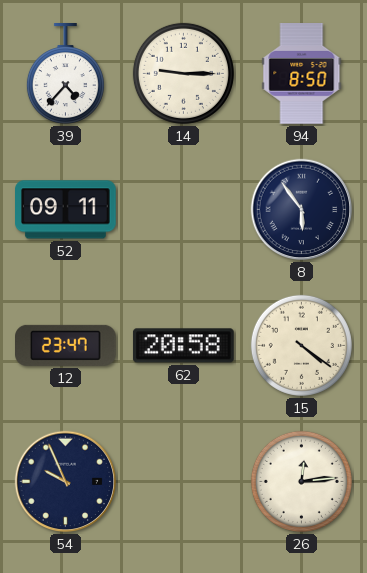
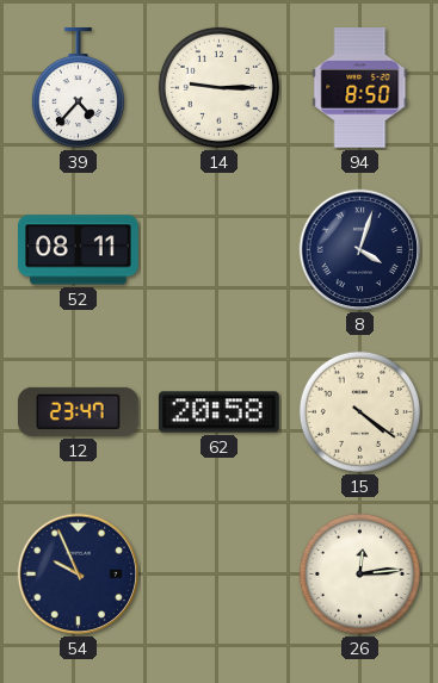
52: 09:11 -> 08:11
8: 5:54 -> 4:03
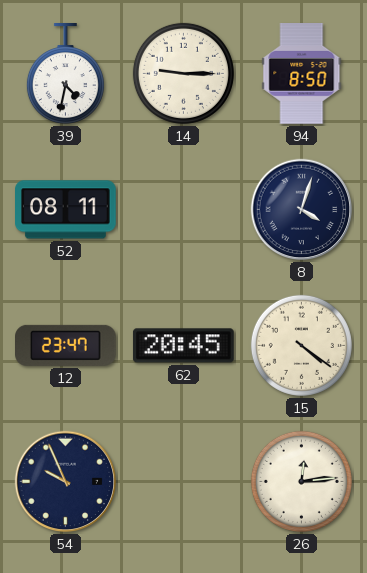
39: 4:37 -> 4:32
62: 20:58 -> 20:45
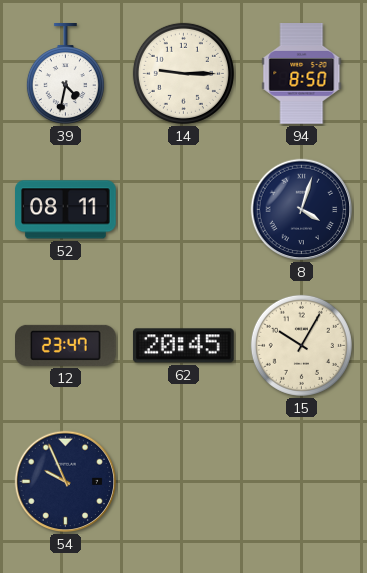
15: 4:21 -> 10:05
26: 12:14 -> none
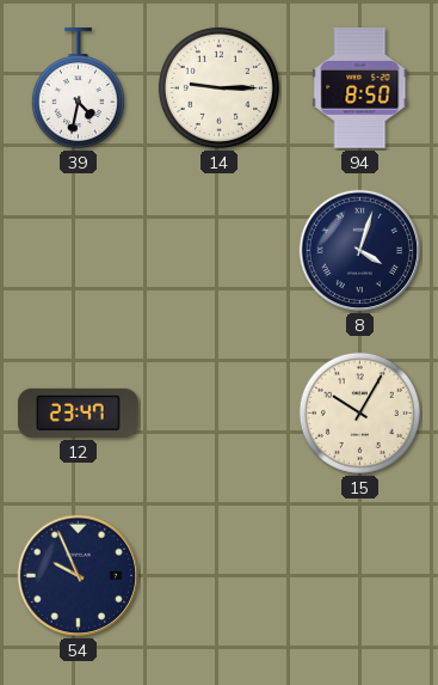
52: 08:11 -> none
62: 20:45 -> none
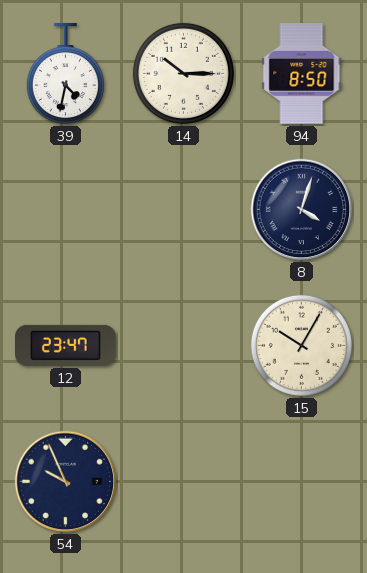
14: 9:15 -> 10:15
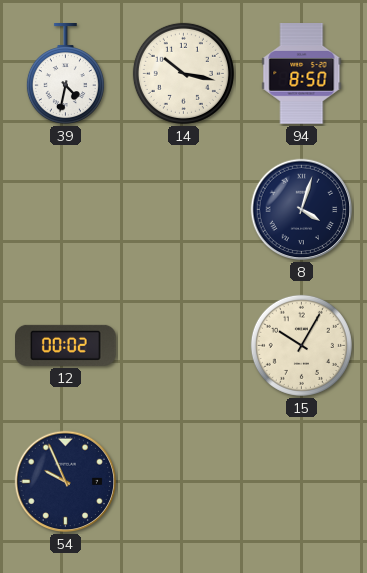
14: 10:15 -> 10:17
12: 23:47 -> 00:02
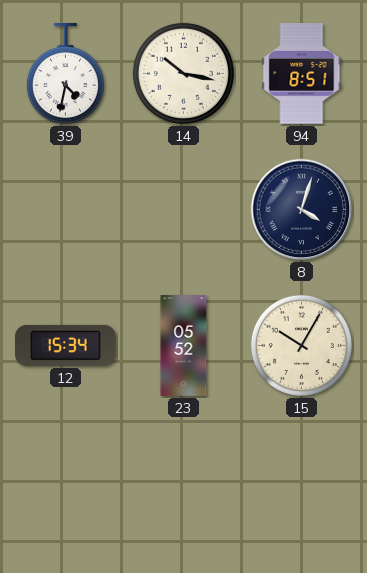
94: 8:50 -> 8:51
12: 00:02 -> 15:34
23: none -> 05:52
54: 9:56 -> none
